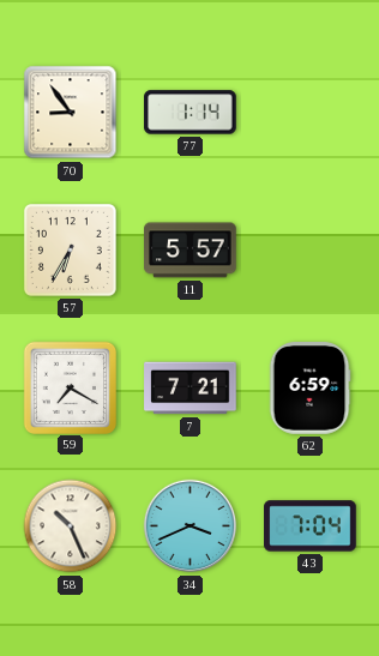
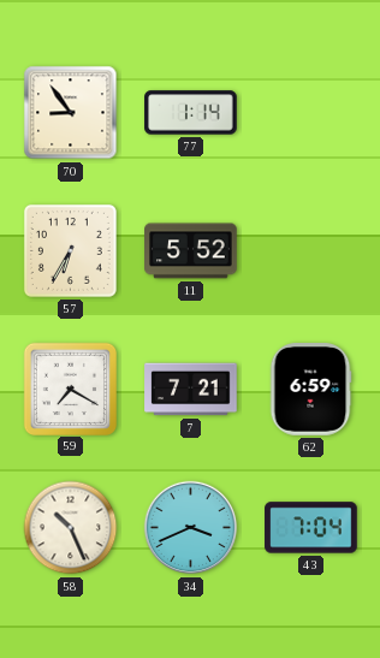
11: 5:57 -> 5:52
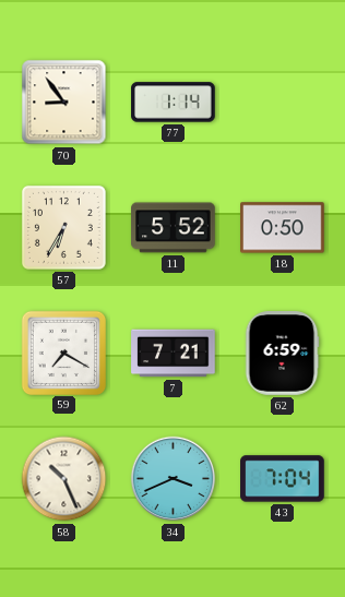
18: none -> 0:50
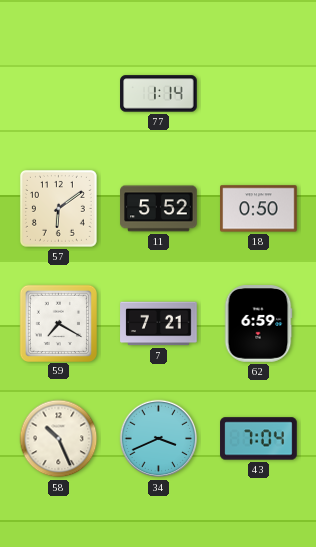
70: 8:54 -> none
57: 6:35 -> 6:09
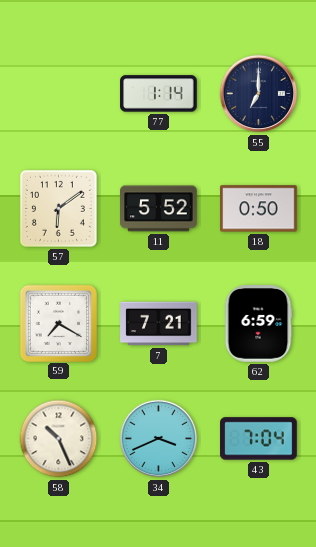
55: none -> 7:00
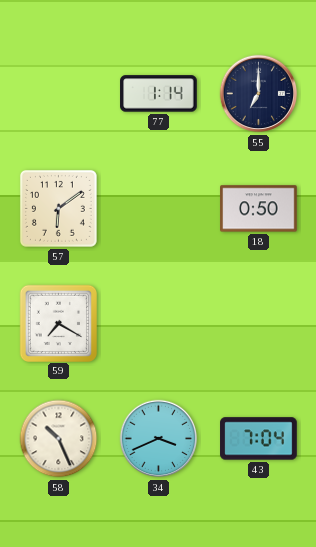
11: 5:52 -> none
7: 7:21 -> none
62: 6:59 -> none
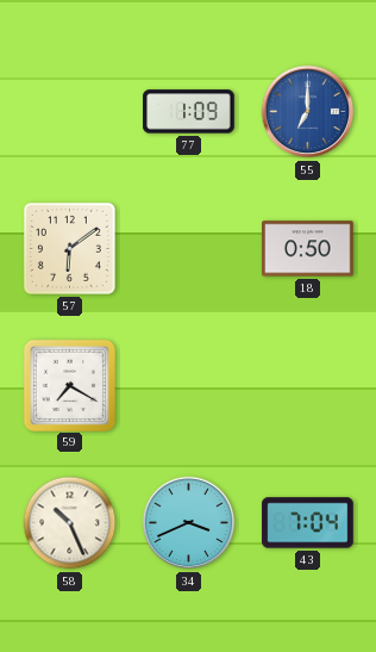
77: 1:14 -> 1:09
55 dial: navy -> blue
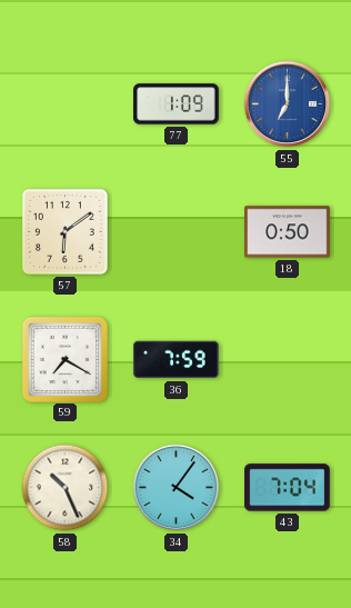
36: none -> 7:59
34: 3:41 -> 4:06
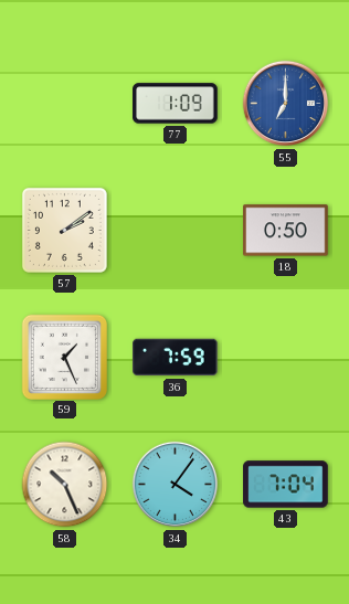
57: 6:09 -> 2:09
59: 7:20 -> 1:26
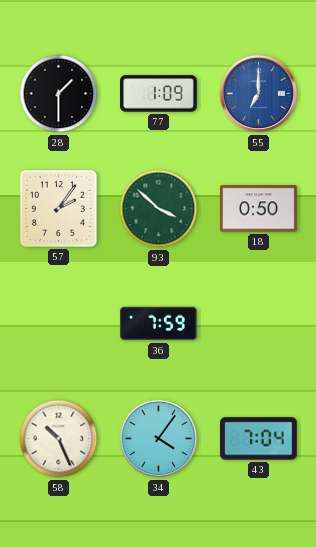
28: none -> 1:30
57: 2:09 -> 2:06
93: none -> 3:52
59: 1:26 -> none
